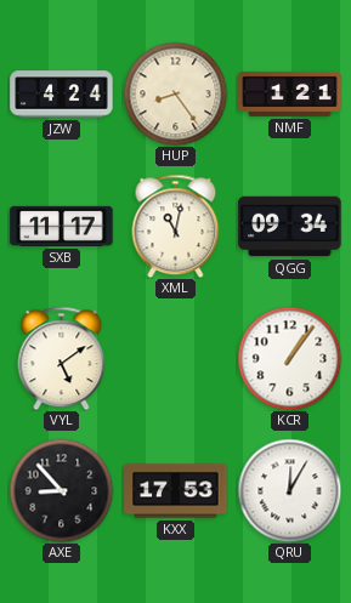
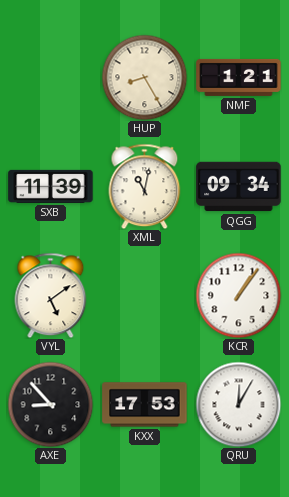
JZW: 4:24 -> none
HUP: 8:24 -> 8:25
SXB: 11:17 -> 11:39
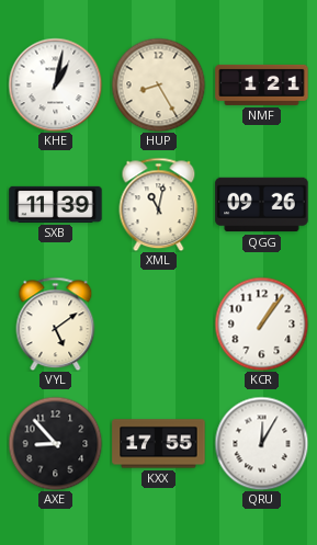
KHE: none -> 1:02
QGG: 09:34 -> 09:26
KXX: 17:53 -> 17:55
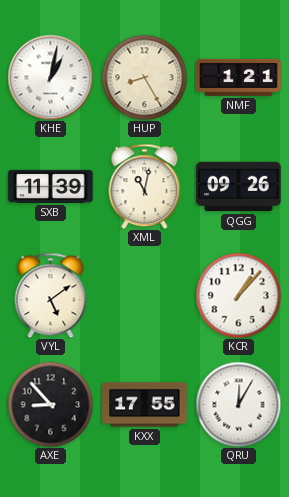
KCR: 1:06 -> 1:07
